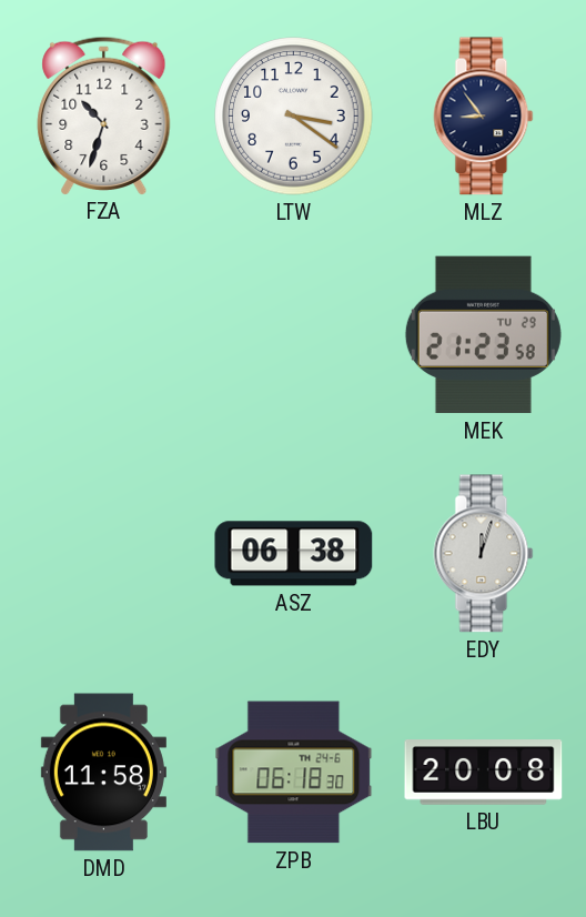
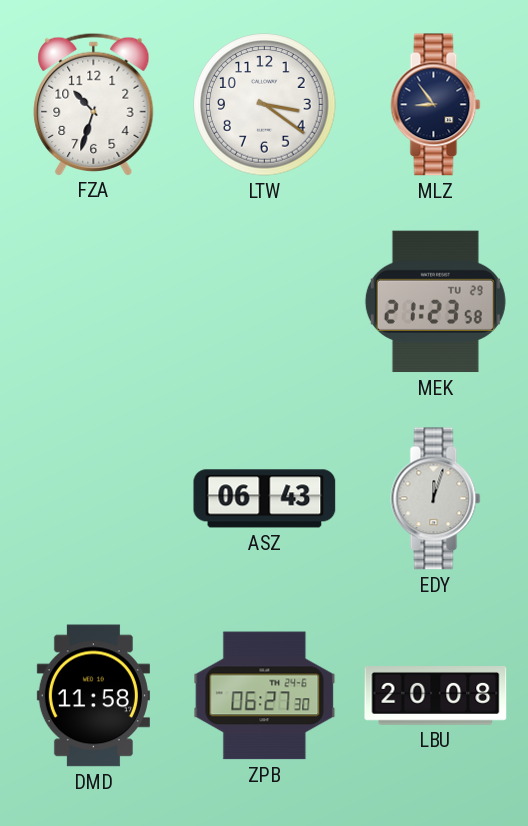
ASZ: 06:38 -> 06:43
ZPB: 06:18 -> 06:27
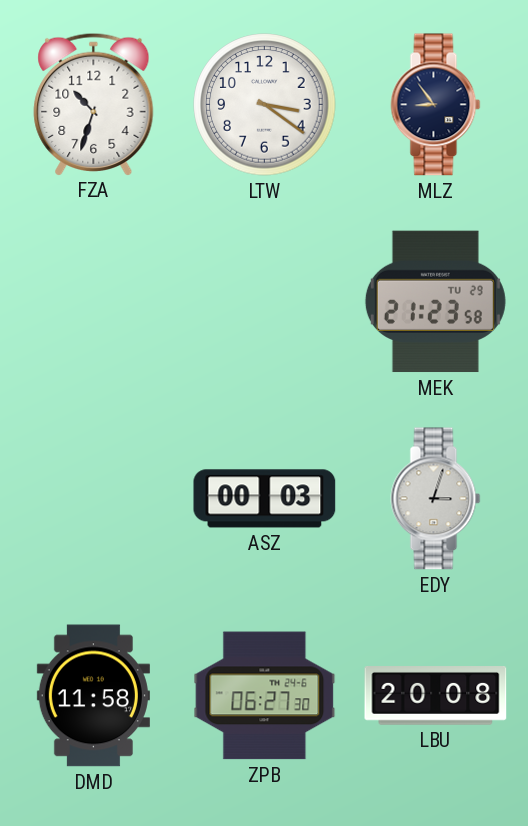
ASZ: 06:43 -> 00:03
EDY: 12:03 -> 3:03
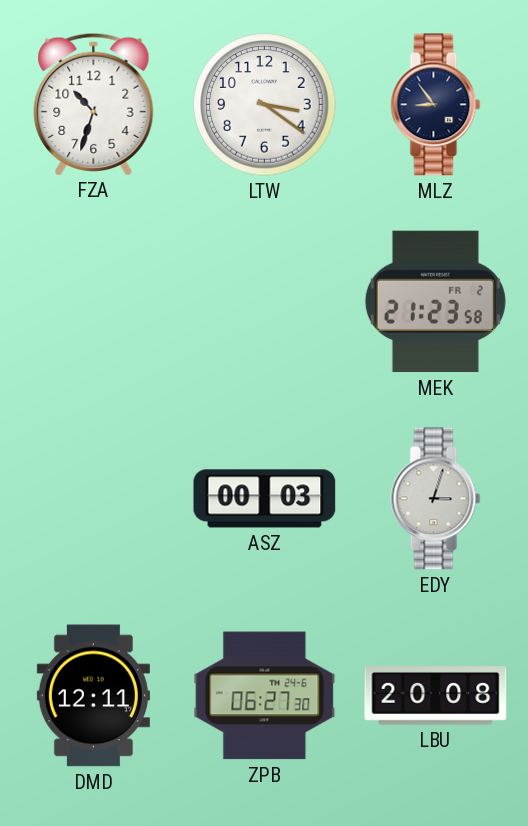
MEK date: TU 29 -> FR 2
DMD: 11:58 -> 12:11
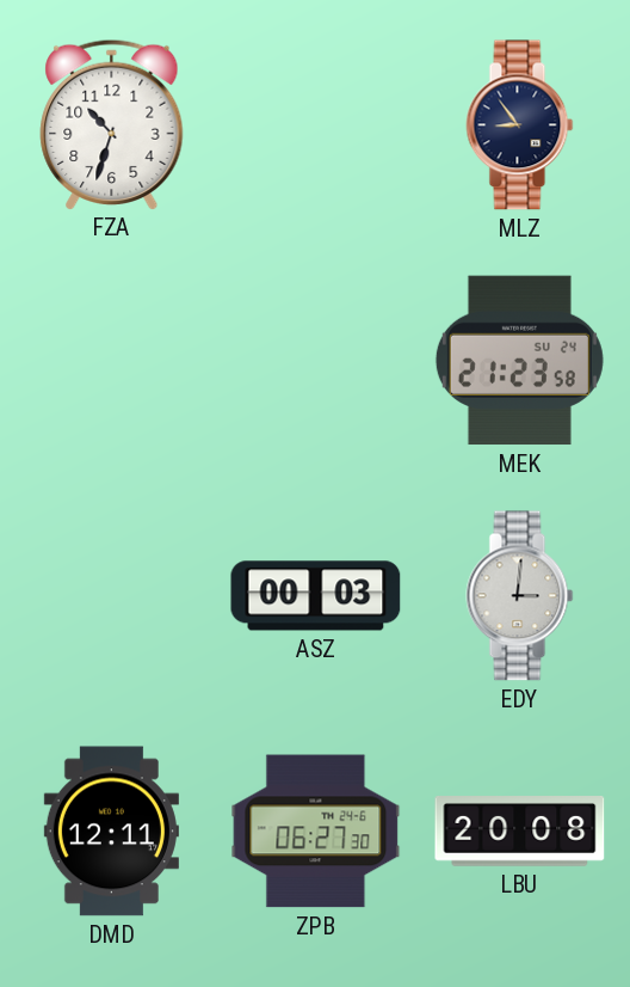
LTW: 3:21 -> none
MEK date: FR 2 -> SU 24
EDY: 3:03 -> 3:01
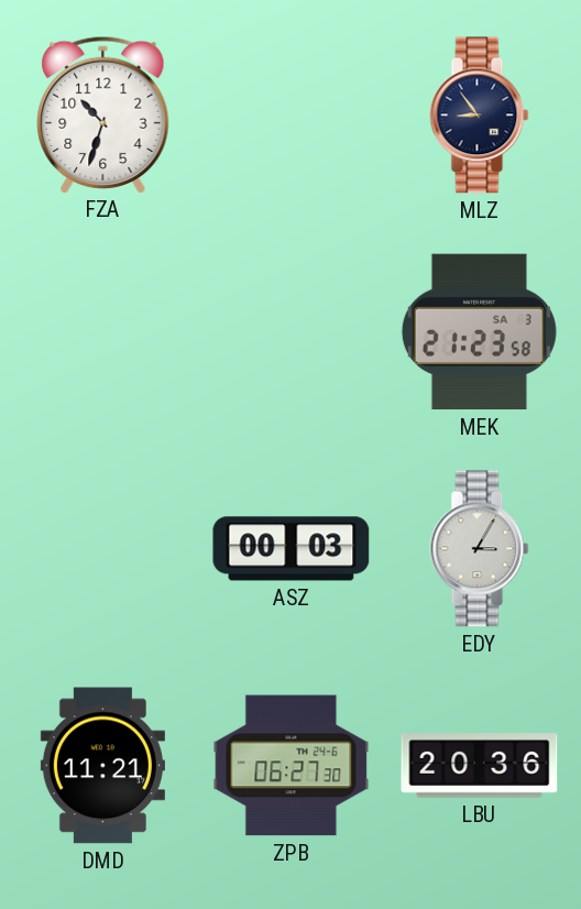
MEK date: SU 24 -> SA 3
EDY: 3:01 -> 3:05
DMD: 12:11 -> 11:21
LBU: 20:08 -> 20:36
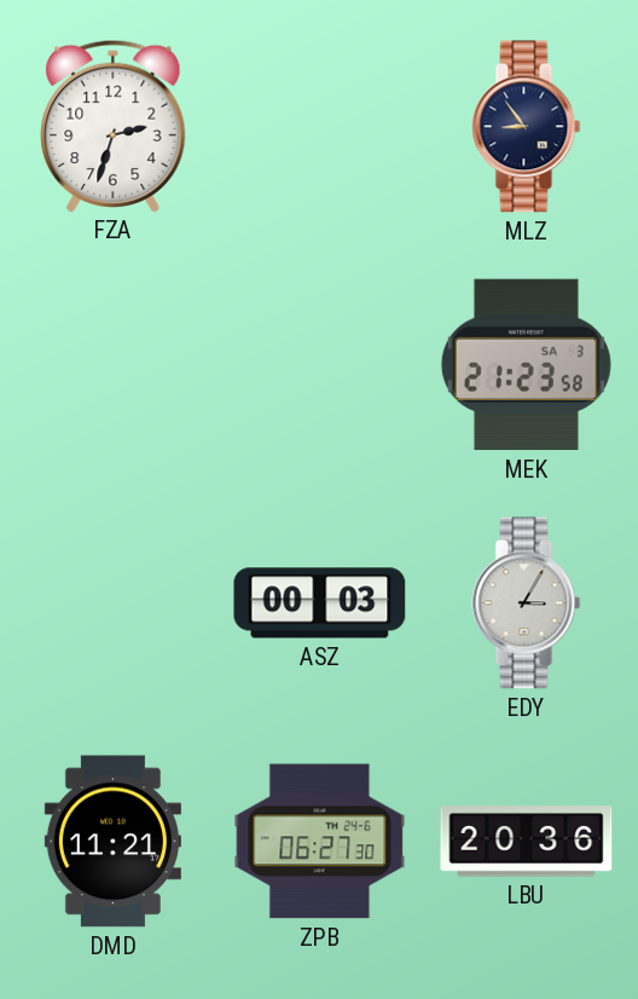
FZA: 10:33 -> 2:33
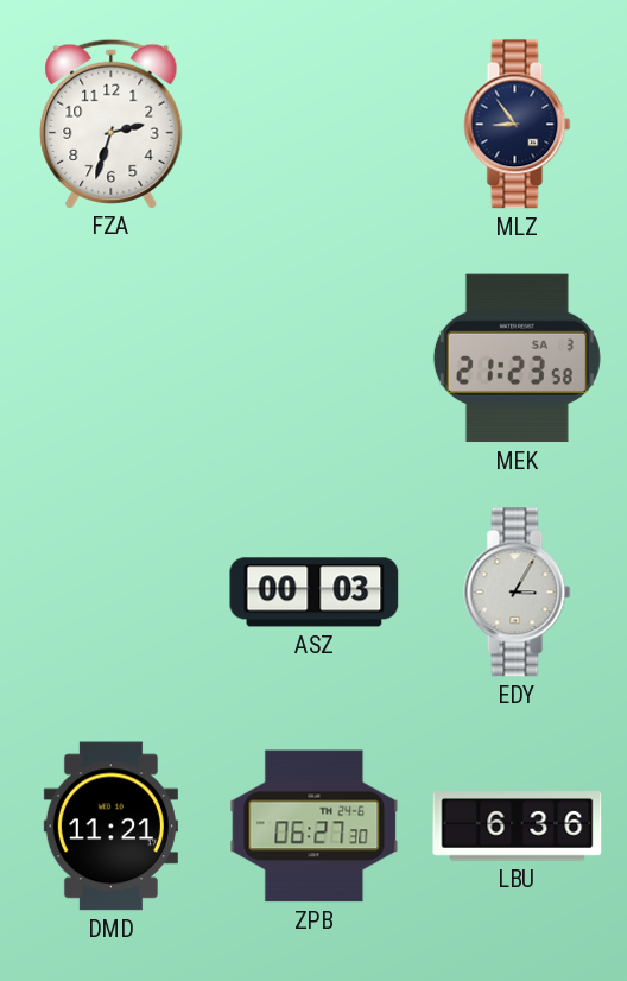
LBU: 20:36 -> 6:36
